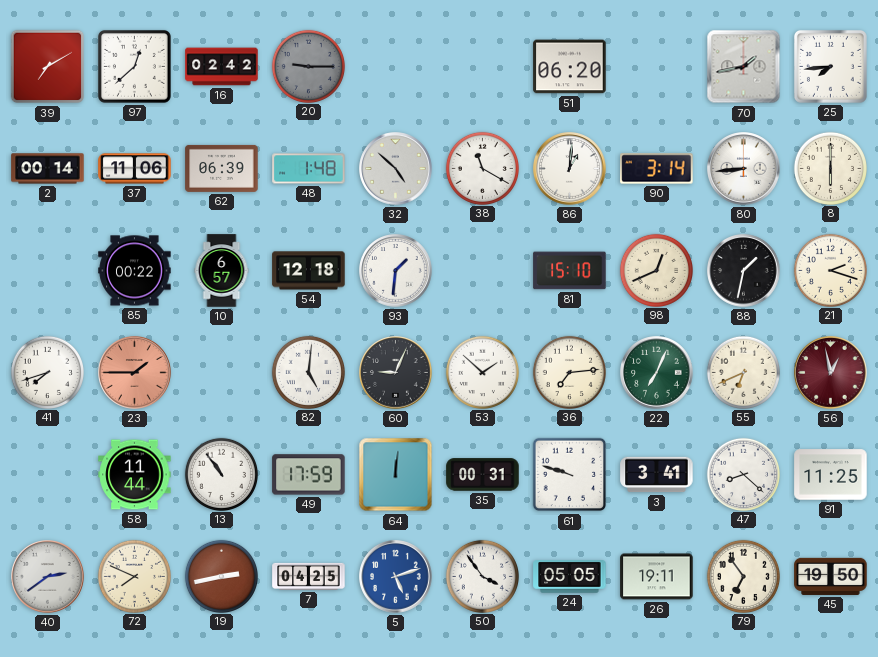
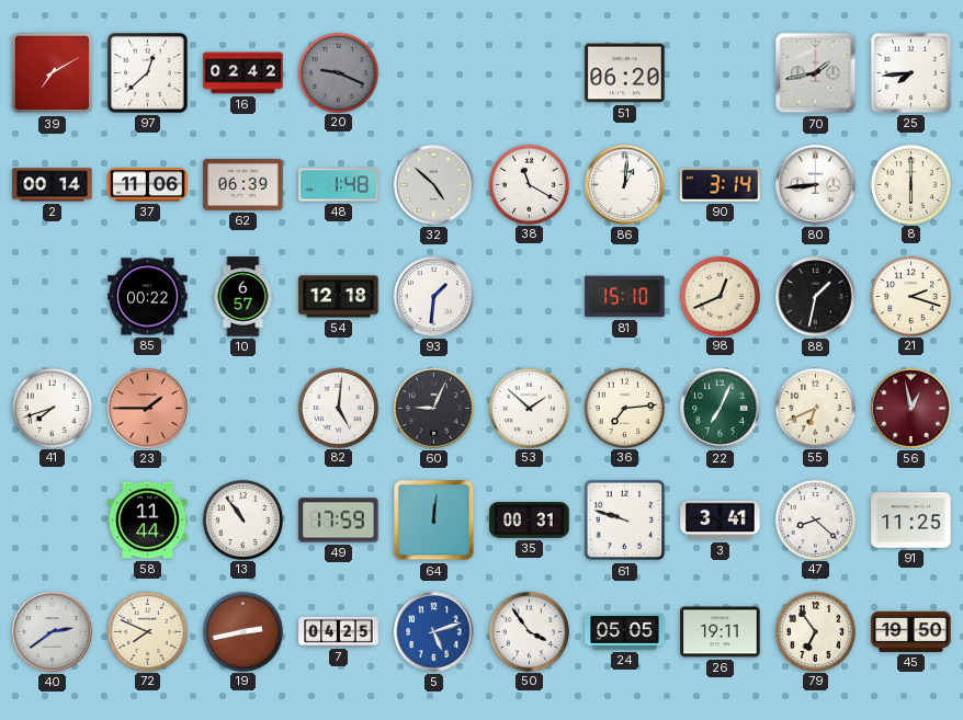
20: 9:15 -> 9:19
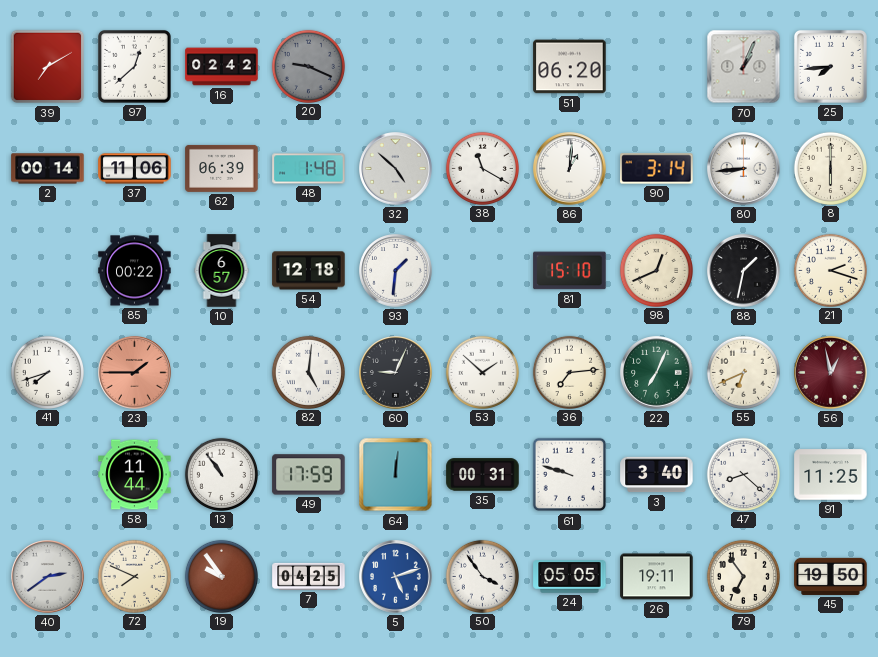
70: 1:43 -> 1:04
3: 3:41 -> 3:40
19: 2:43 -> 9:54
